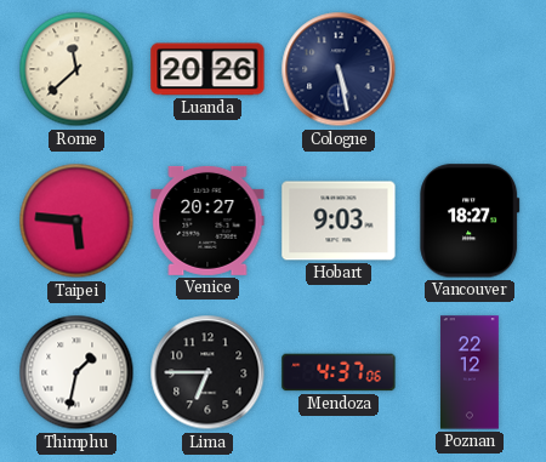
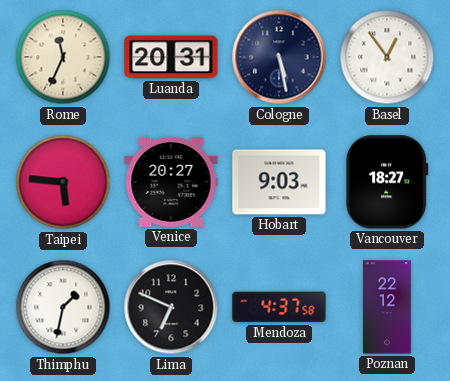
Rome: 11:38 -> 11:34
Luanda: 20:26 -> 20:31
Basel: none -> 12:54
Lima: 6:45 -> 6:49
Mendoza: 4:37:06 -> 4:37:58
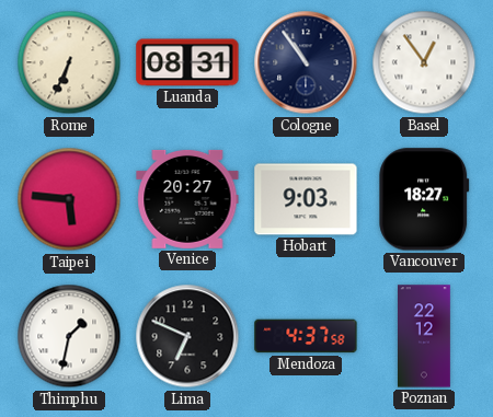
Rome: 11:34 -> 6:34
Luanda: 20:31 -> 08:31
Cologne: 5:28 -> 10:54
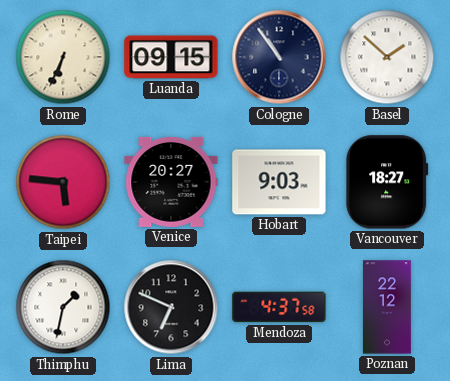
Luanda: 08:31 -> 09:15
Basel: 12:54 -> 1:52
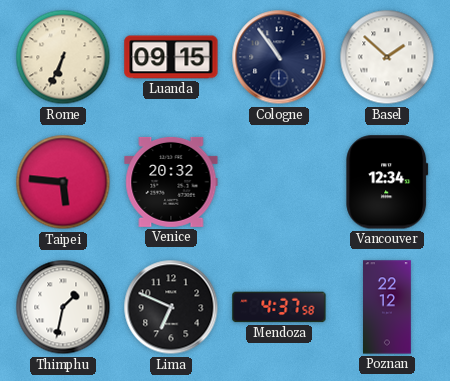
Venice: 20:27 -> 20:32
Hobart: 9:03 -> none
Vancouver: 18:27 -> 12:34
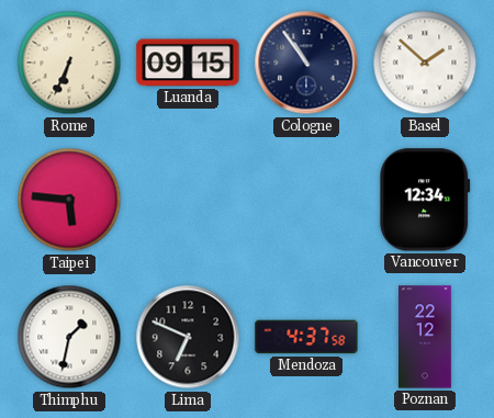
Venice: 20:32 -> none
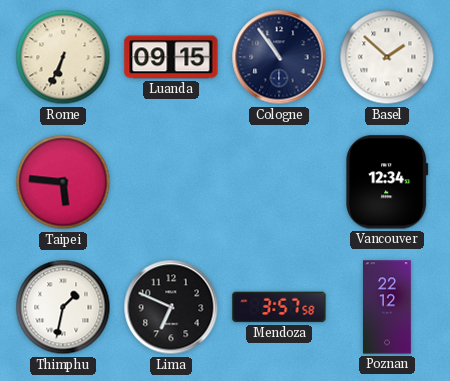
Mendoza: 4:37 -> 3:57
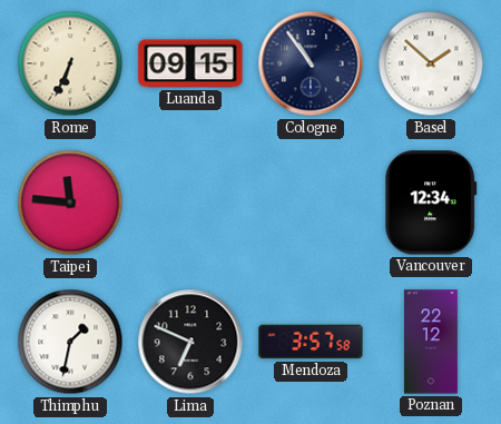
Taipei: 5:46 -> 11:46
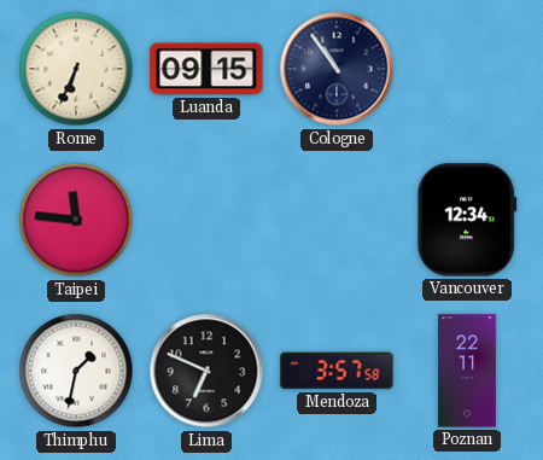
Basel: 1:52 -> none
Poznan: 22:12 -> 22:11
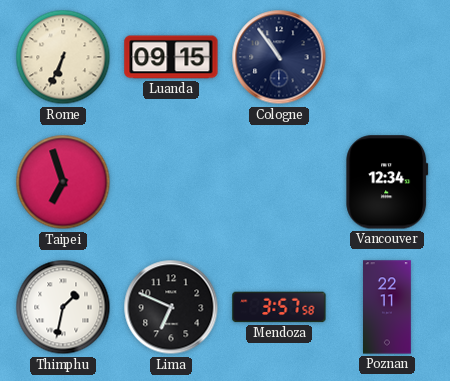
Taipei: 11:46 -> 6:57
